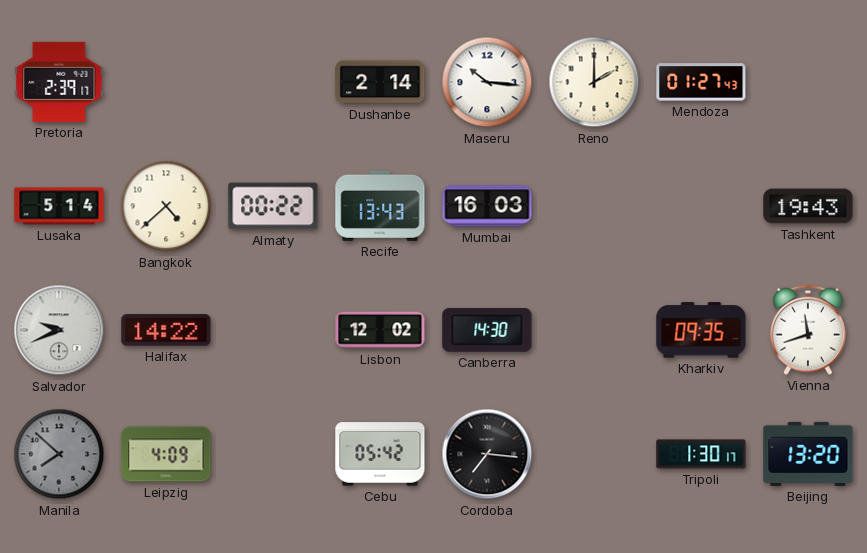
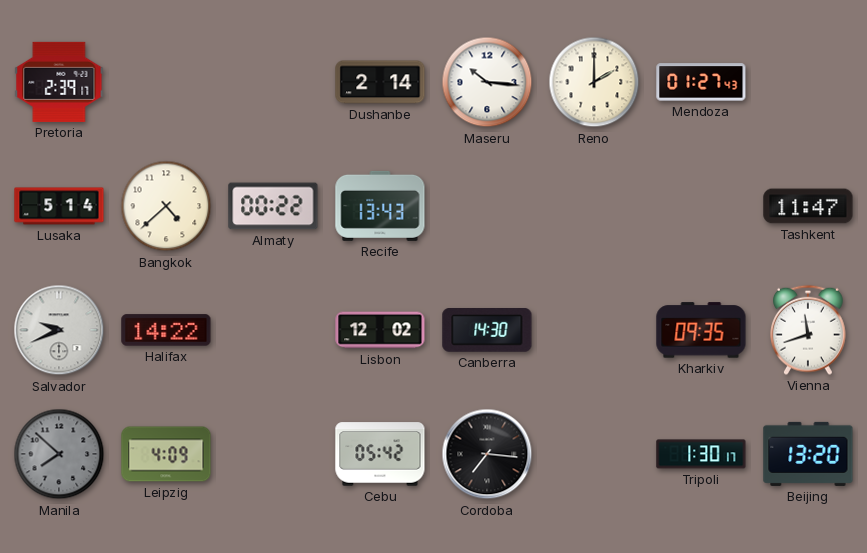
Mumbai: 16:03 -> none
Tashkent: 19:43 -> 11:47
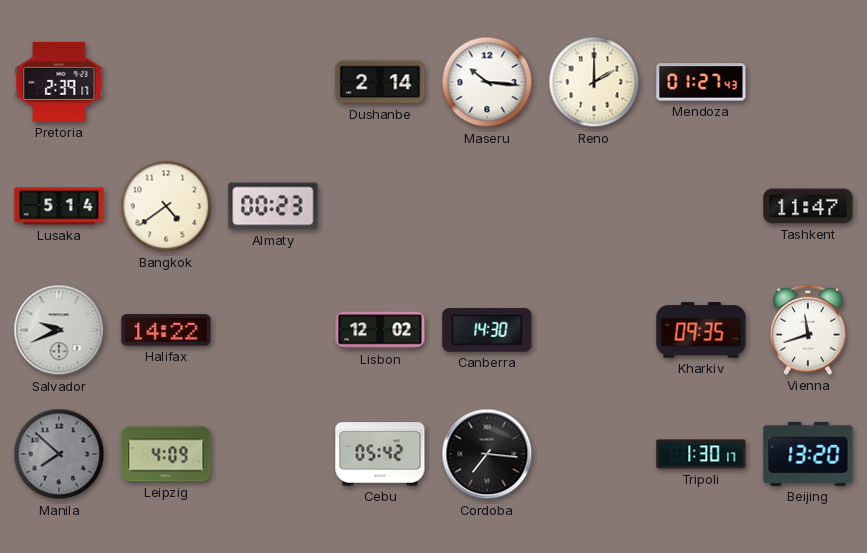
Bangkok: 4:38 -> 4:39
Almaty: 00:22 -> 00:23
Recife: 13:43 -> none
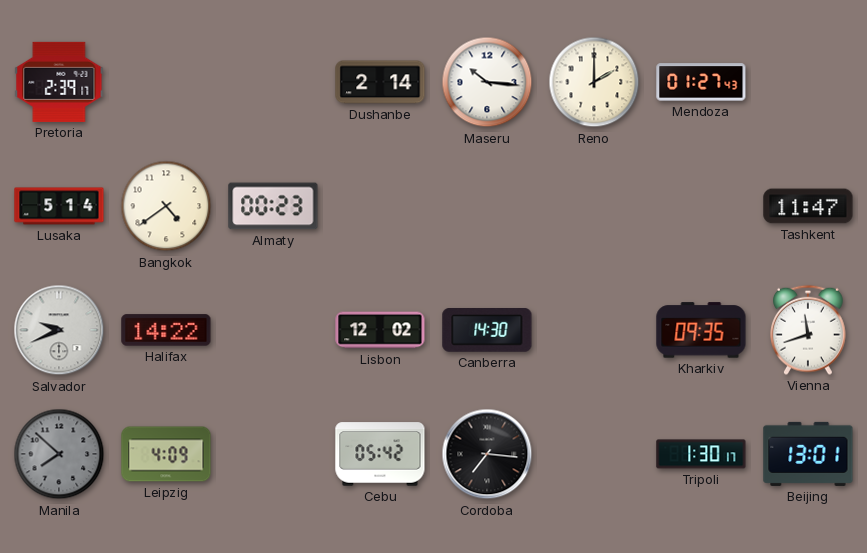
Beijing: 13:20 -> 13:01
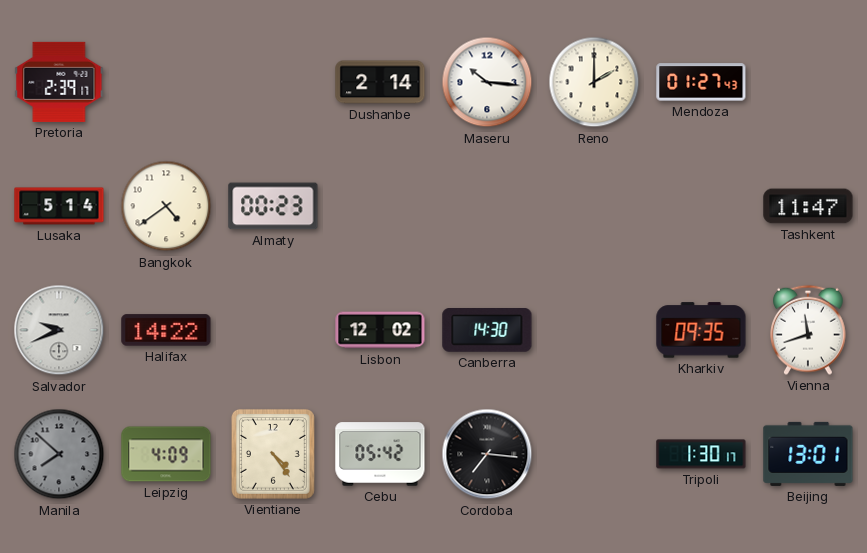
Vientiane: none -> 4:24
